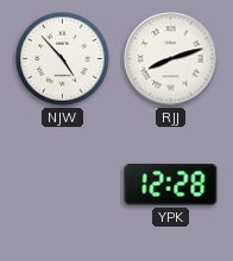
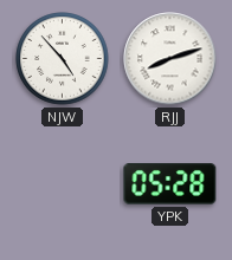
YPK: 12:28 -> 05:28
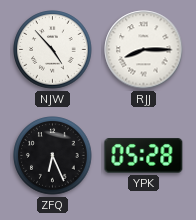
RJJ: 8:12 -> 8:15
ZFQ: none -> 6:26
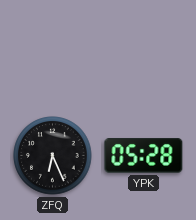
NJW: 4:53 -> none
RJJ: 8:15 -> none
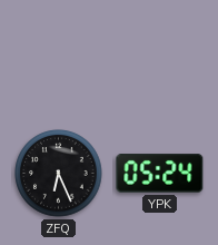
YPK: 05:28 -> 05:24
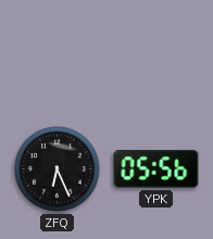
YPK: 05:24 -> 05:56
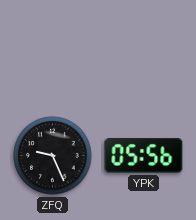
ZFQ: 6:26 -> 9:26
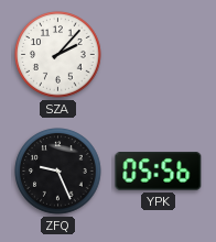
SZA: none -> 2:07
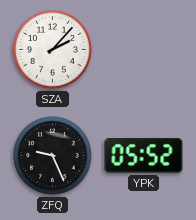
YPK: 05:56 -> 05:52
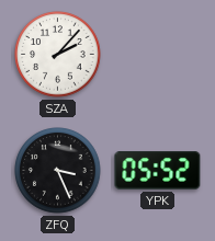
ZFQ: 9:26 -> 3:26
